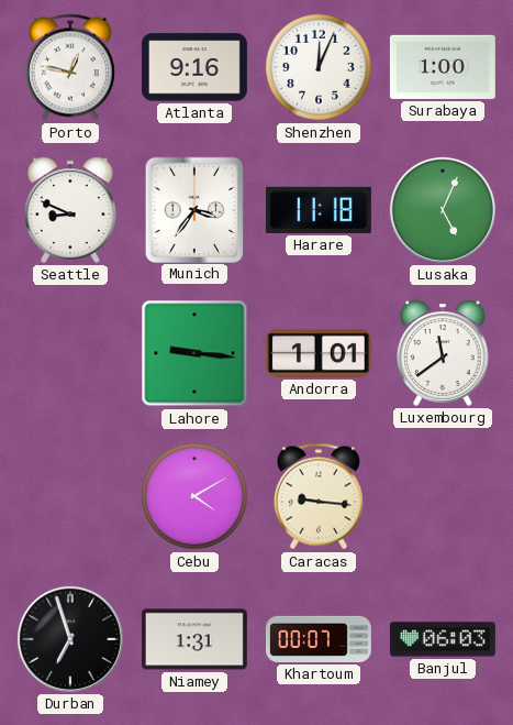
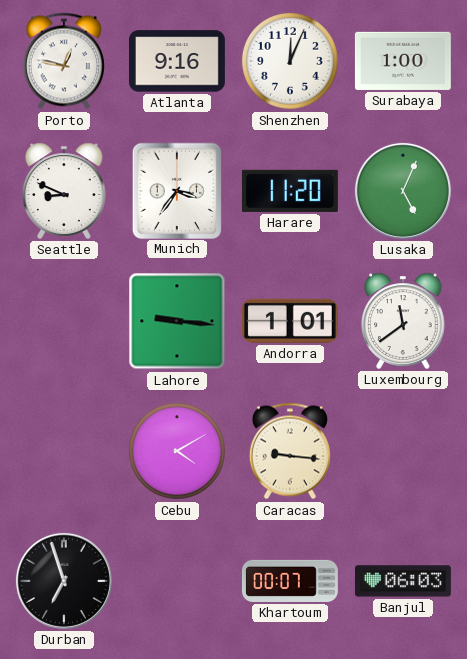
Harare: 11:18 -> 11:20
Niamey: 1:31 -> none
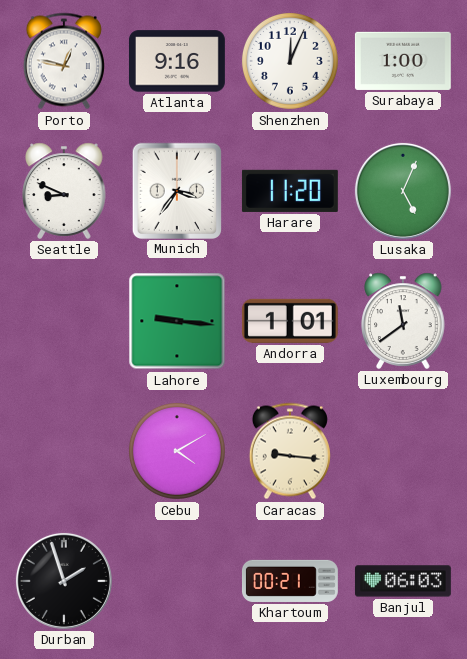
Durban: 6:57 -> 1:57
Khartoum: 00:07 -> 00:21
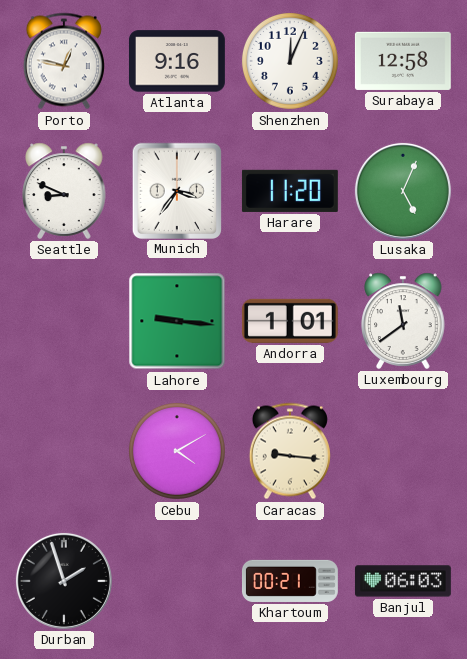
Surabaya: 1:00 -> 12:58
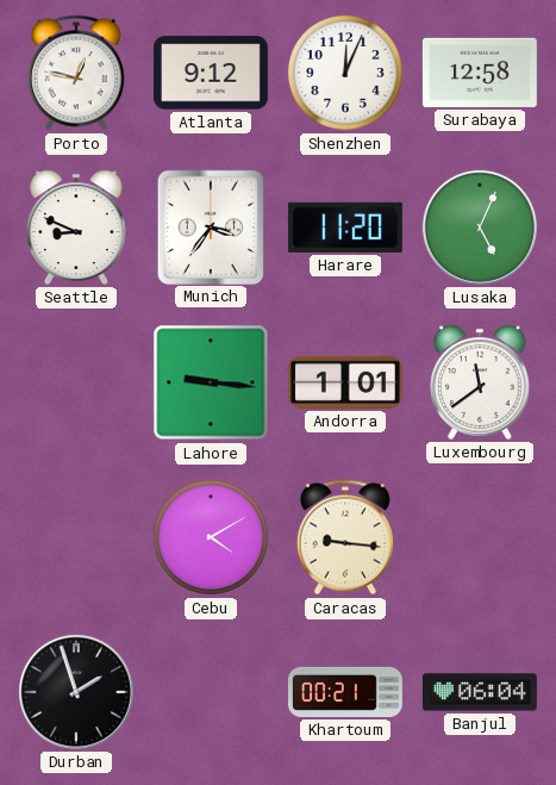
Atlanta: 9:16 -> 9:12
Banjul: 06:03 -> 06:04
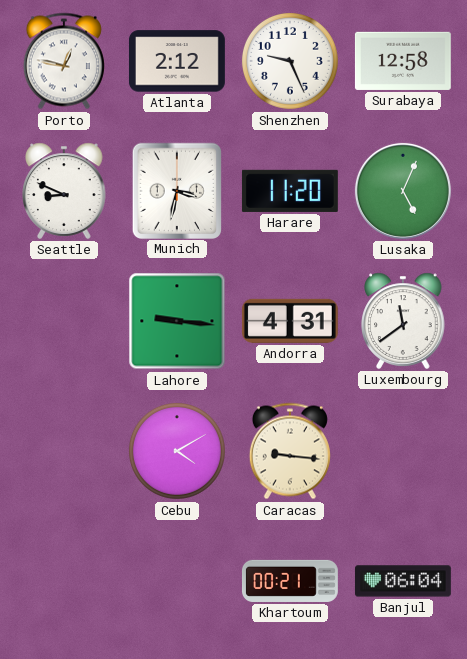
Atlanta: 9:12 -> 2:12
Shenzhen: 12:04 -> 9:26
Munich: 3:36 -> 3:32
Andorra: 1:01 -> 4:31
Durban: 1:57 -> none
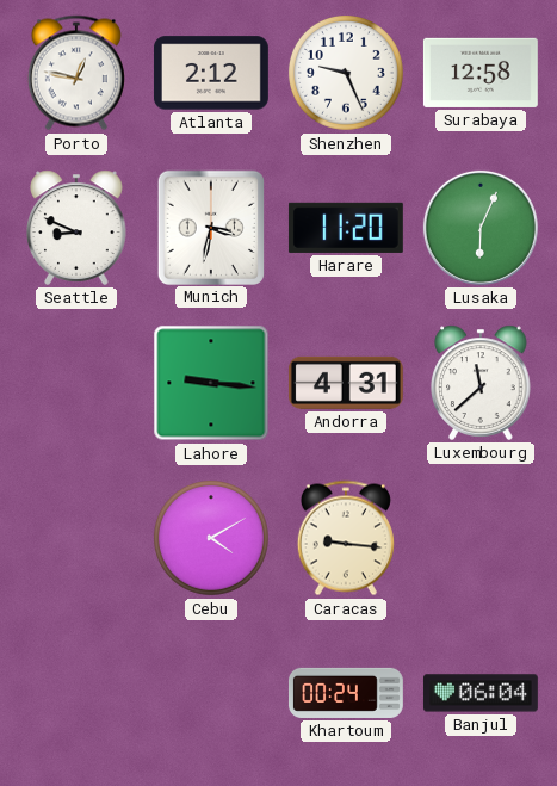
Lusaka: 5:04 -> 6:04
Luxembourg: 11:39 -> 11:38
Khartoum: 00:21 -> 00:24
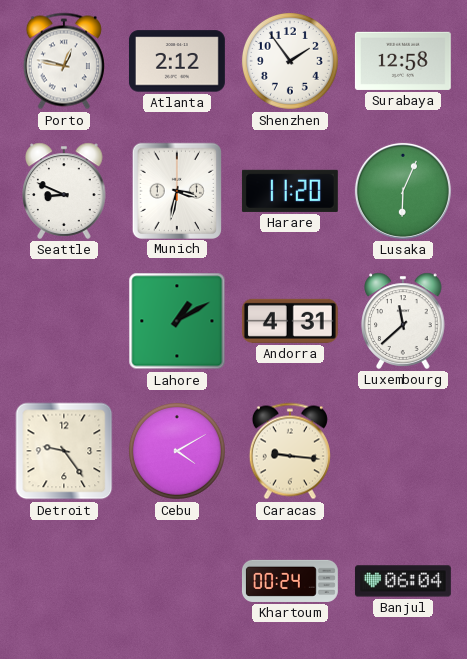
Shenzhen: 9:26 -> 1:54
Lahore: 9:16 -> 1:10
Detroit: none -> 9:24
